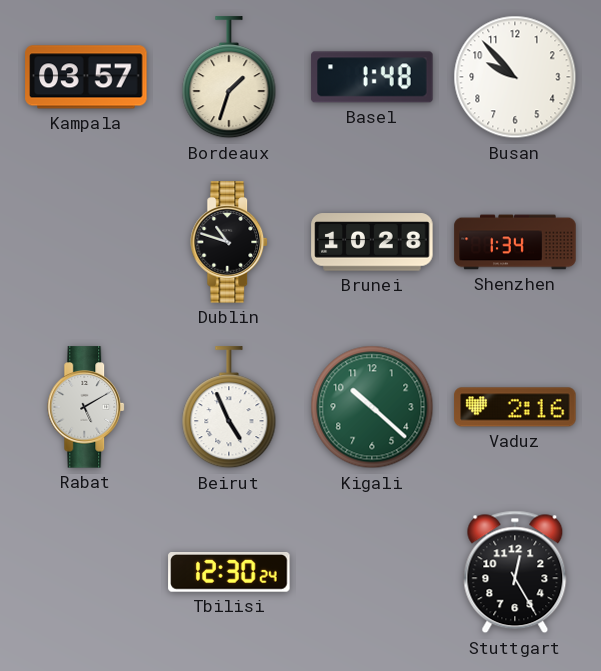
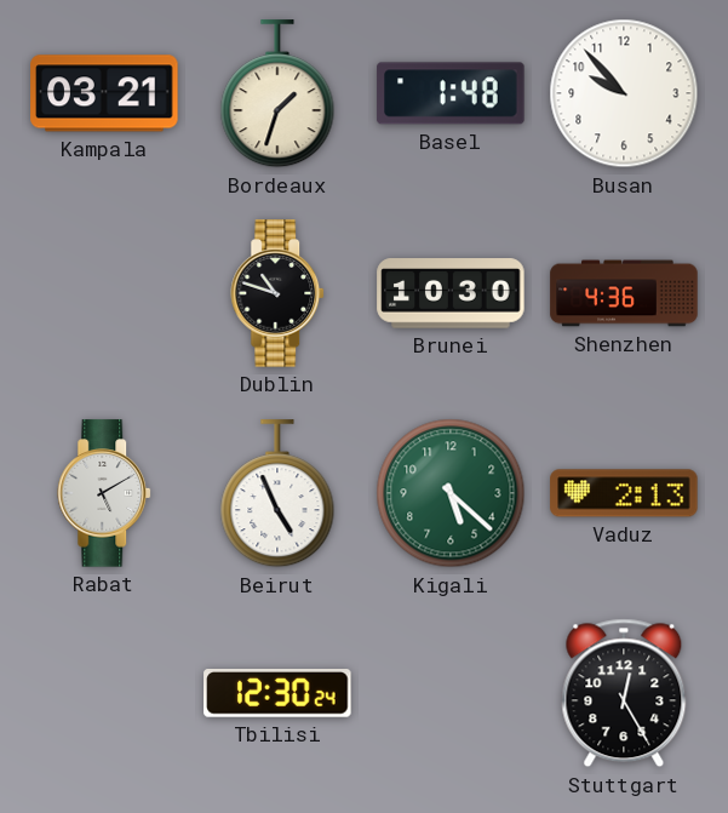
Kampala: 03:57 -> 03:21
Brunei: 10:28 -> 10:30
Shenzhen: 1:34 -> 4:36
Kigali: 10:22 -> 5:22
Vaduz: 2:16 -> 2:13
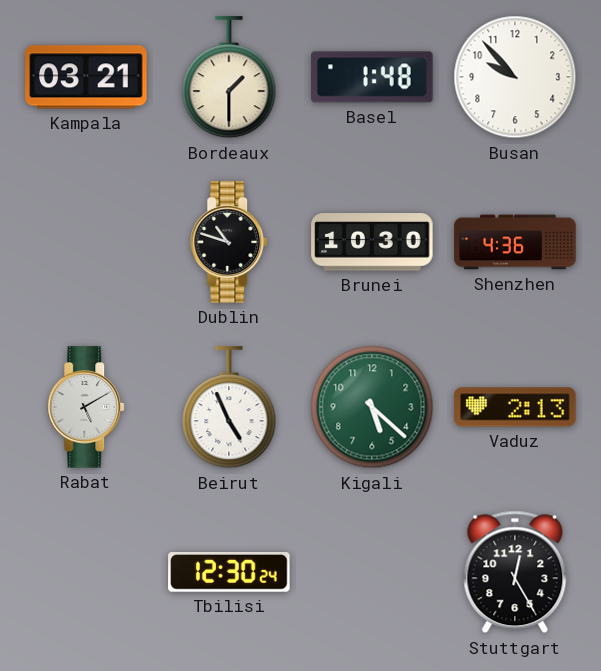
Bordeaux: 1:33 -> 1:30
